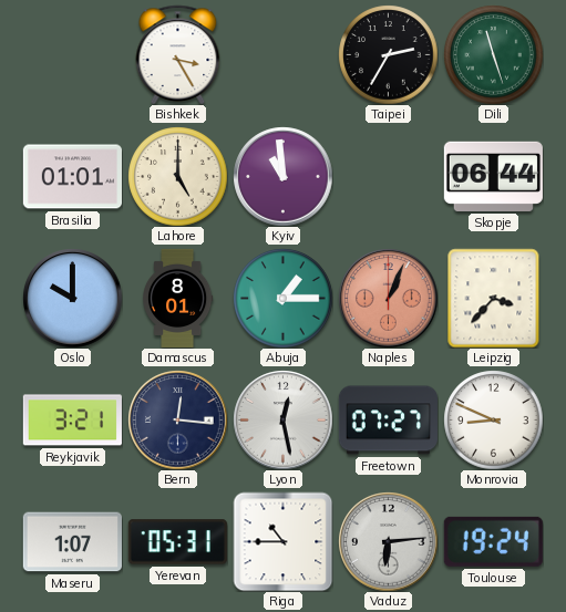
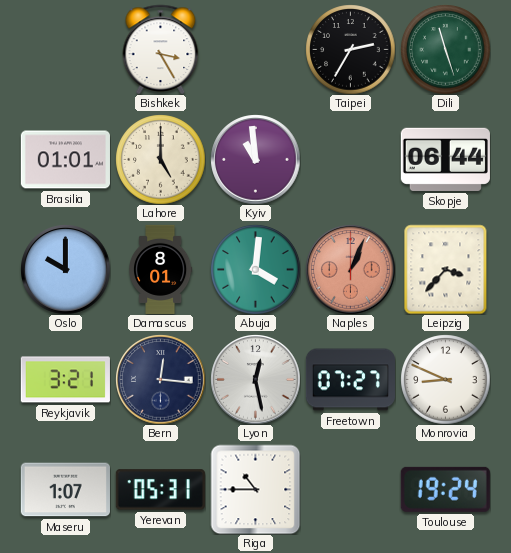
Abuja: 1:15 -> 4:01
Vaduz: 6:14 -> none
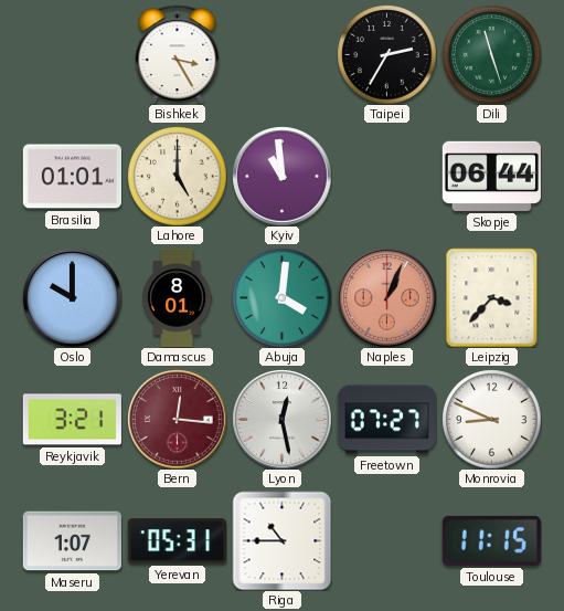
Bern dial: navy -> burgundy
Toulouse: 19:24 -> 11:15
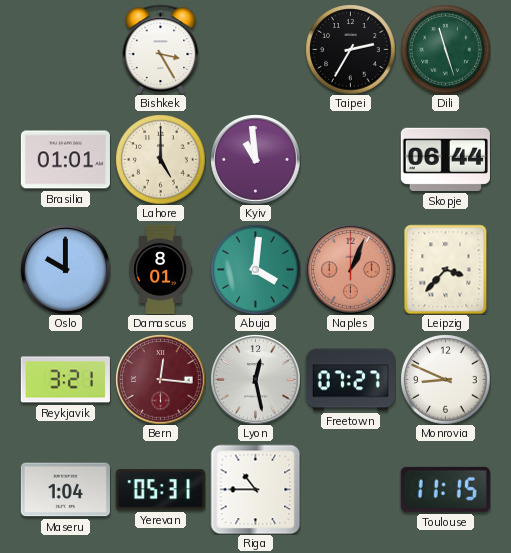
Maseru: 1:07 -> 1:04
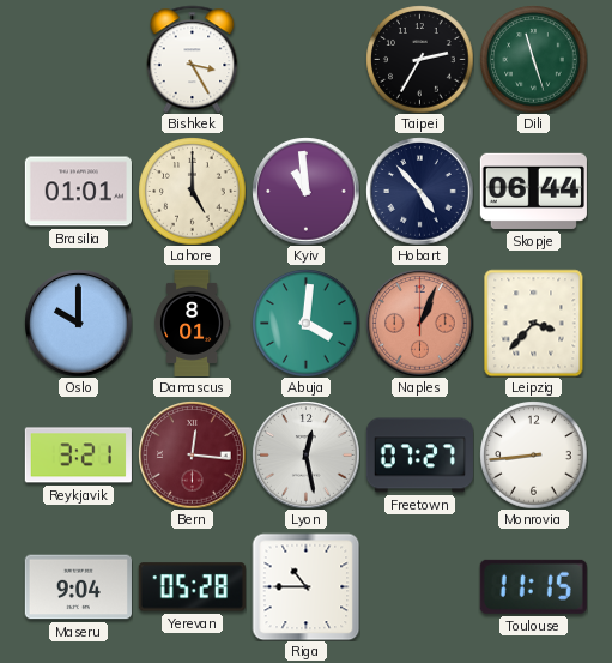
Hobart: none -> 4:53
Monrovia: 8:49 -> 8:44
Maseru: 1:04 -> 9:04
Yerevan: 05:31 -> 05:28
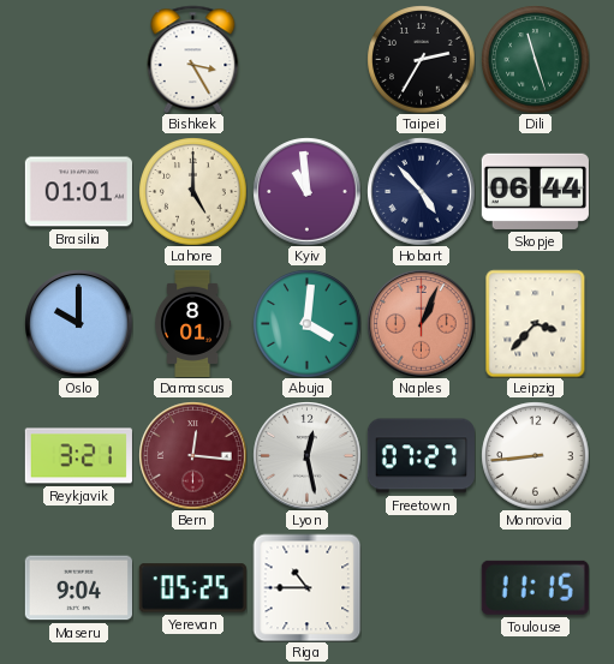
Yerevan: 05:28 -> 05:25
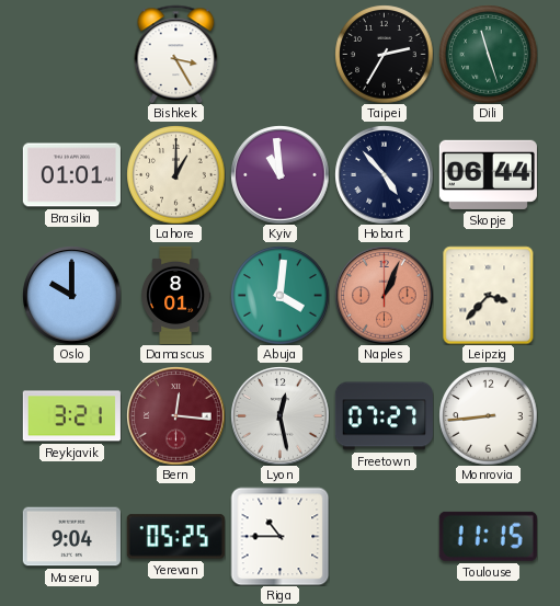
Lahore: 5:00 -> 1:00
